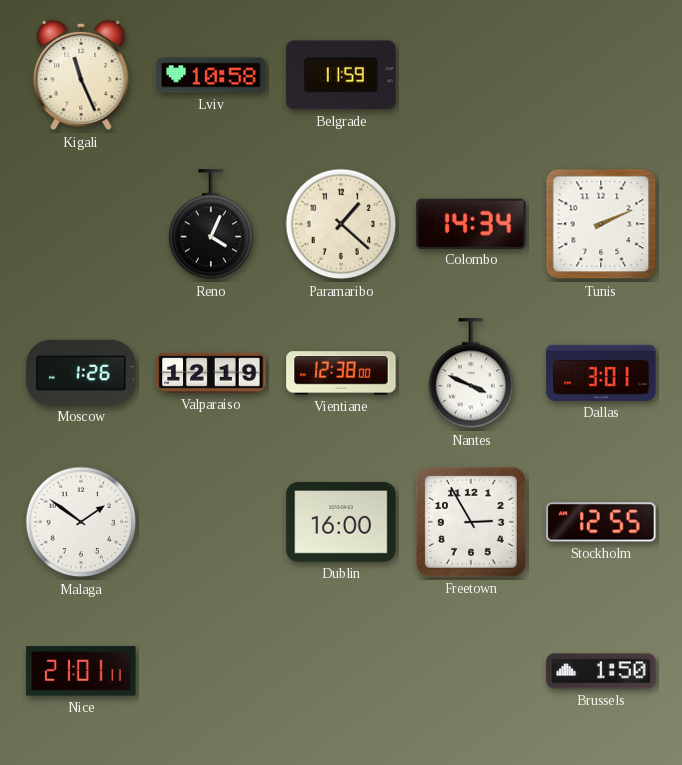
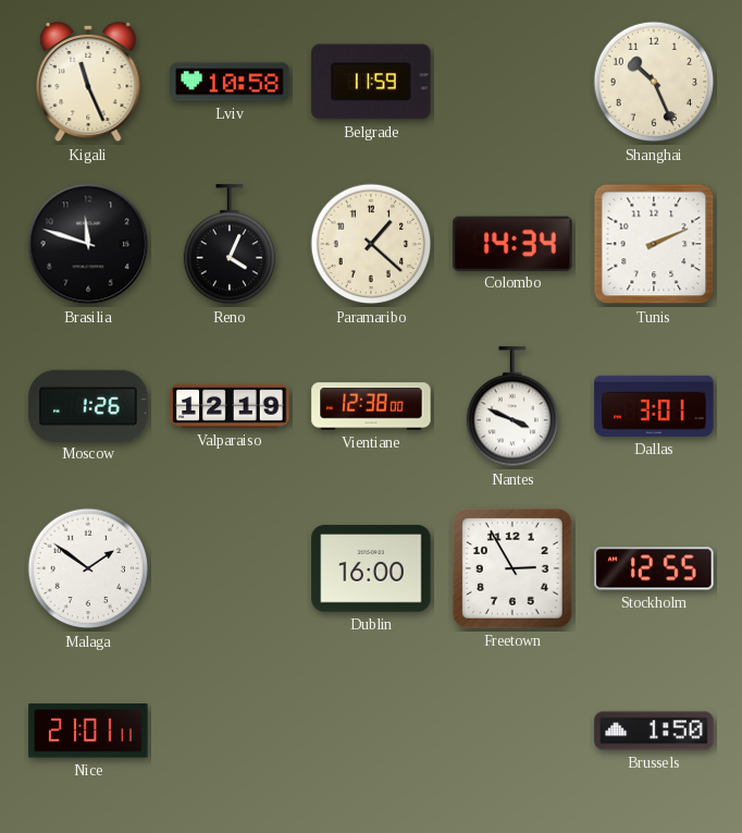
Shanghai: none -> 10:26
Brasilia: none -> 11:48
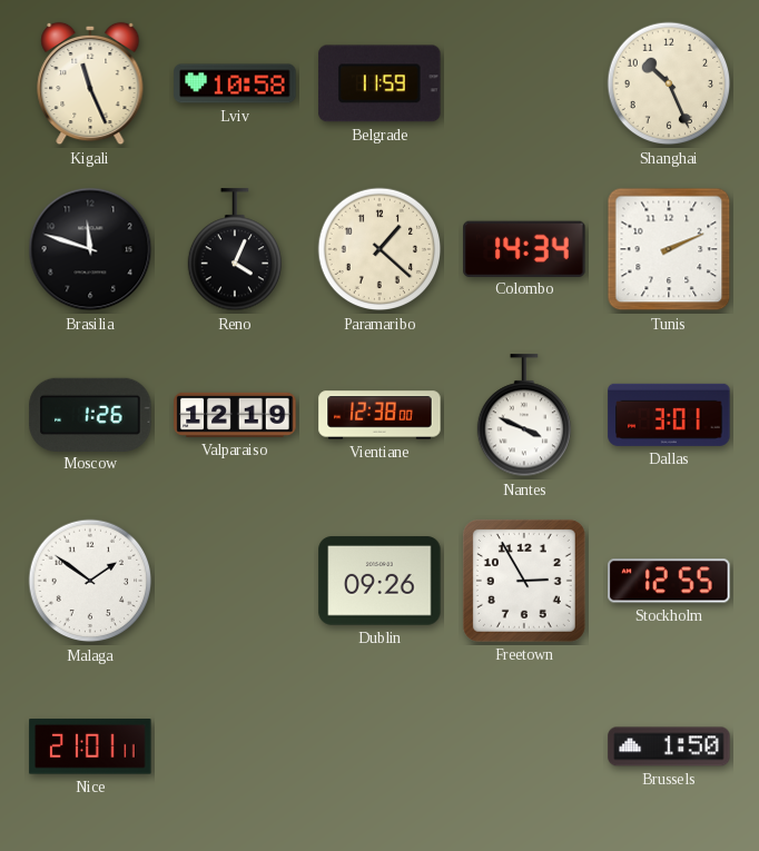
Dublin: 16:00 -> 09:26
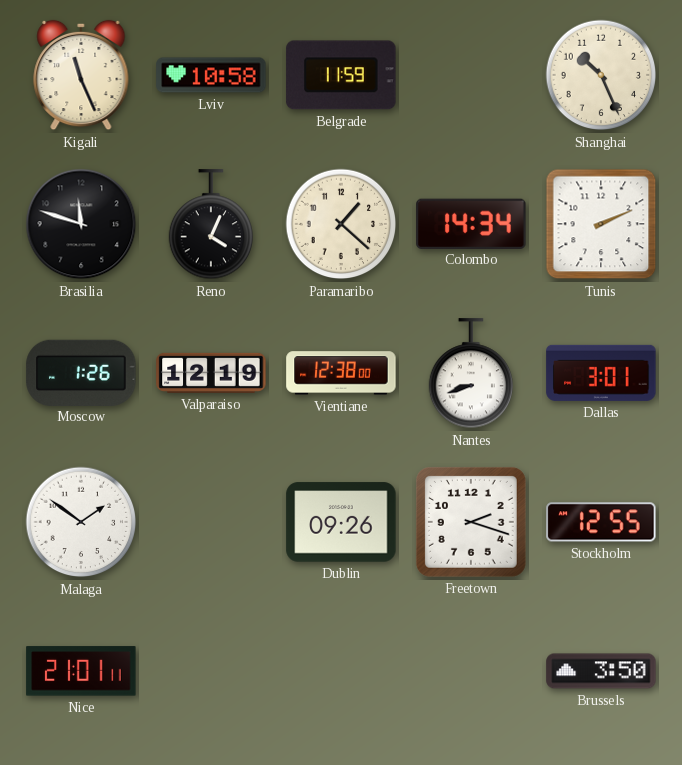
Nantes: 3:49 -> 8:42
Freetown: 2:55 -> 2:18
Brussels: 1:50 -> 3:50
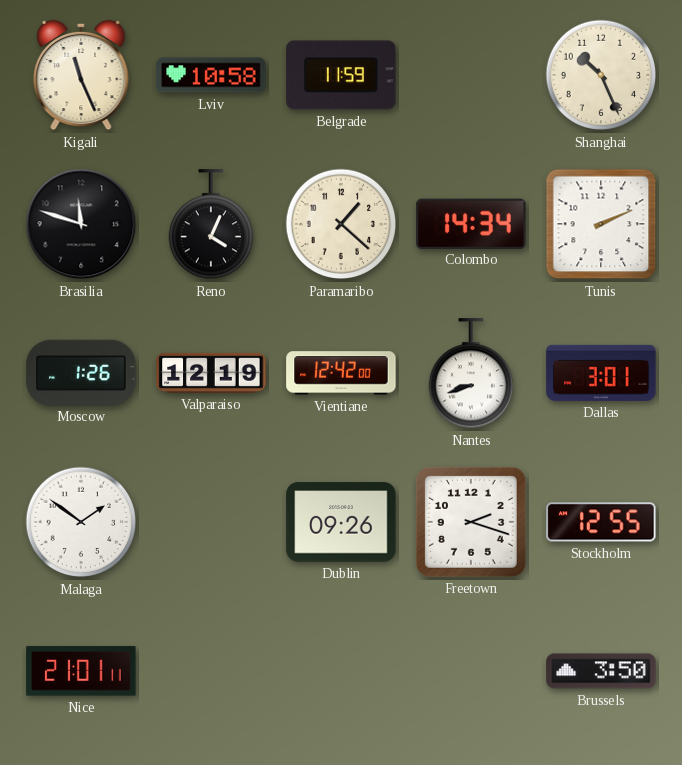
Vientiane: 12:38 -> 12:42
